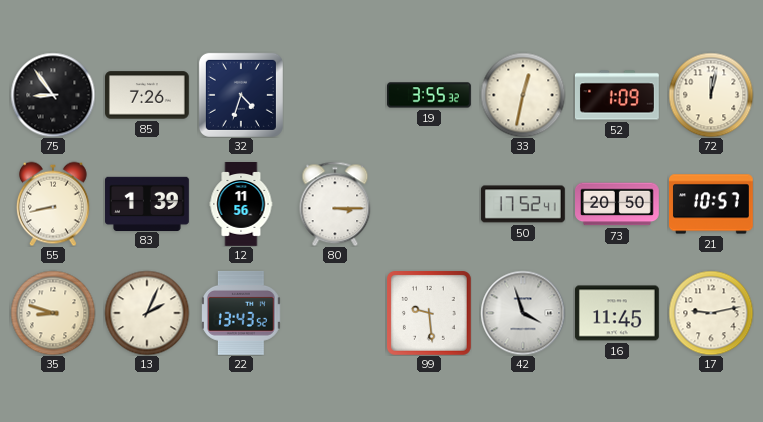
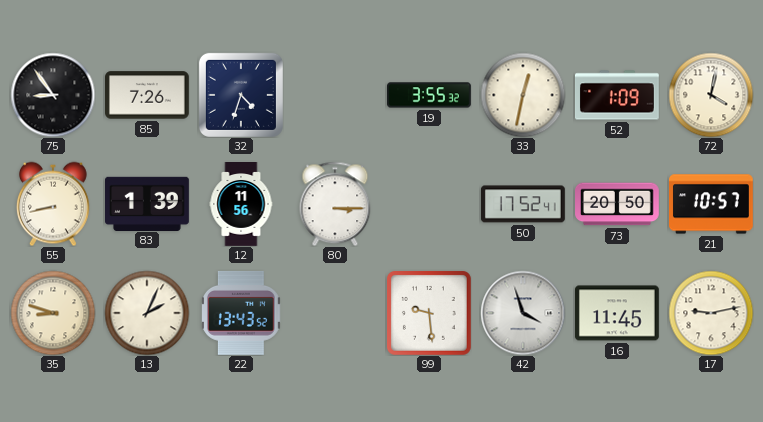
72: 12:02 -> 4:02
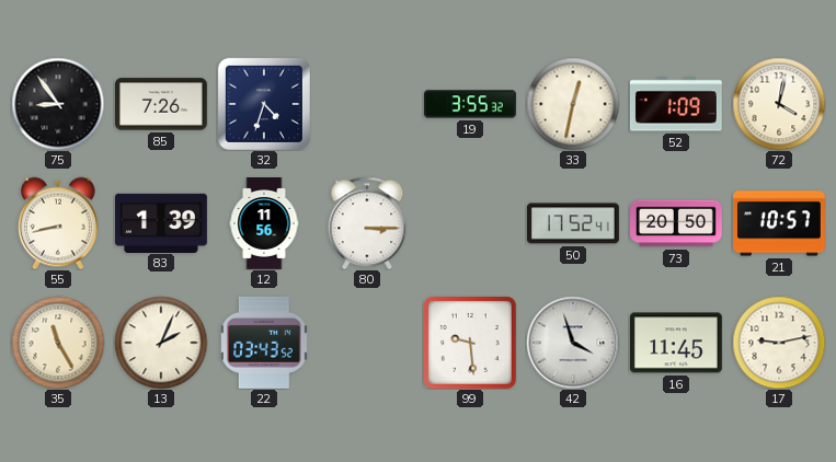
35: 8:48 -> 11:25
22: 13:43 -> 03:43
